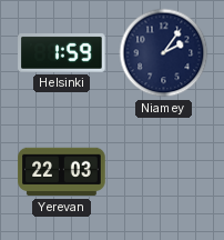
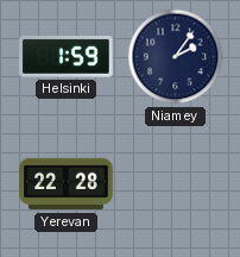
Yerevan: 22:03 -> 22:28
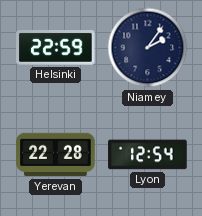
Helsinki: 1:59 -> 22:59
Lyon: none -> 12:54
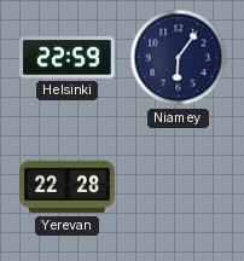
Niamey: 2:06 -> 6:06
Lyon: 12:54 -> none
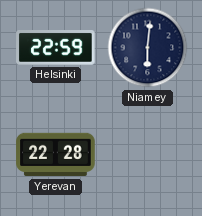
Niamey: 6:06 -> 6:01
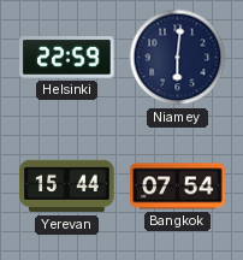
Yerevan: 22:28 -> 15:44
Bangkok: none -> 07:54
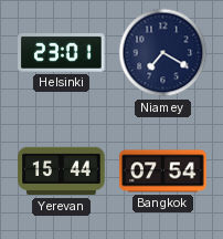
Helsinki: 22:59 -> 23:01
Niamey: 6:01 -> 7:20
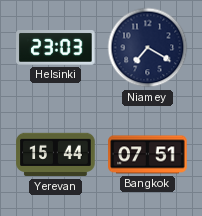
Helsinki: 23:01 -> 23:03
Bangkok: 07:54 -> 07:51
